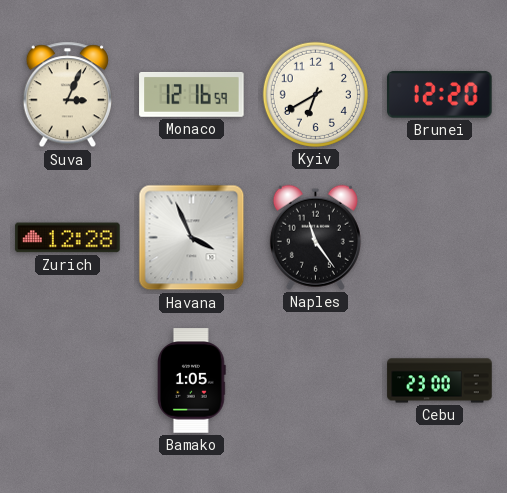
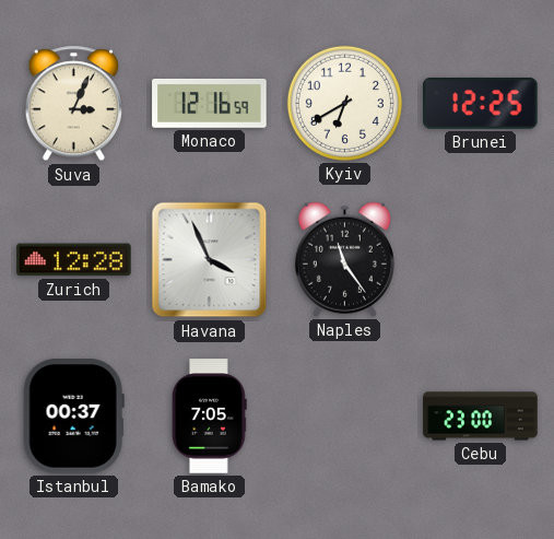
Brunei: 12:20 -> 12:25
Istanbul: none -> 00:37
Bamako: 1:05 -> 7:05
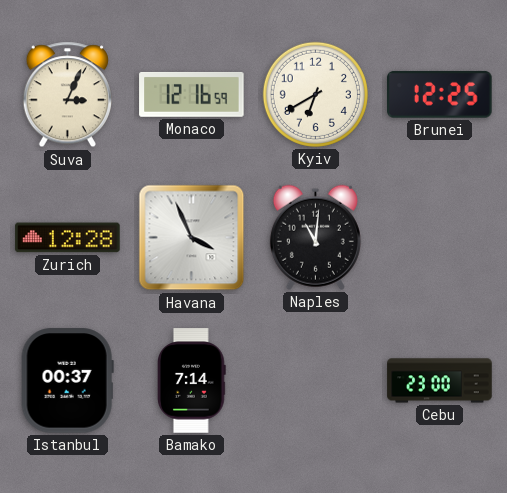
Naples: 11:24 -> 11:01
Bamako: 7:05 -> 7:14
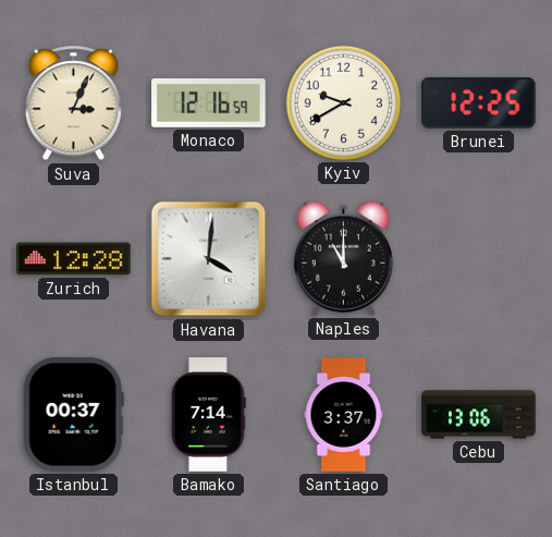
Kyiv: 6:40 -> 9:40
Havana: 3:56 -> 4:01
Naples: 11:01 -> 11:00
Santiago: none -> 3:37
Cebu: 23:00 -> 13:06
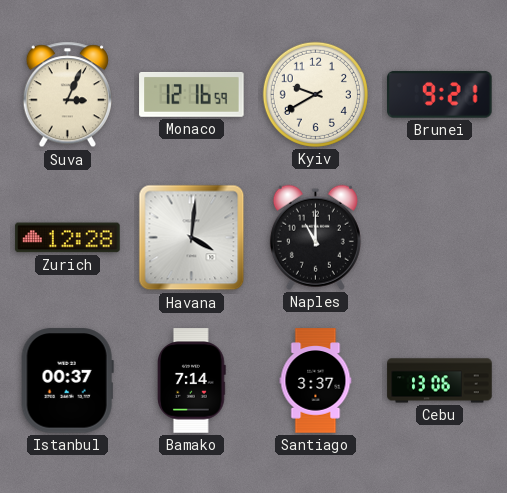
Brunei: 12:25 -> 9:21
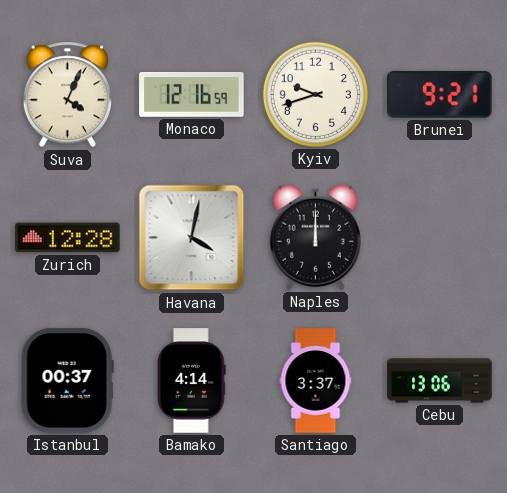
Suva: 3:04 -> 4:04
Kyiv: 9:40 -> 9:42
Havana: 4:01 -> 4:02
Naples: 11:00 -> 12:00
Bamako: 7:14 -> 4:14
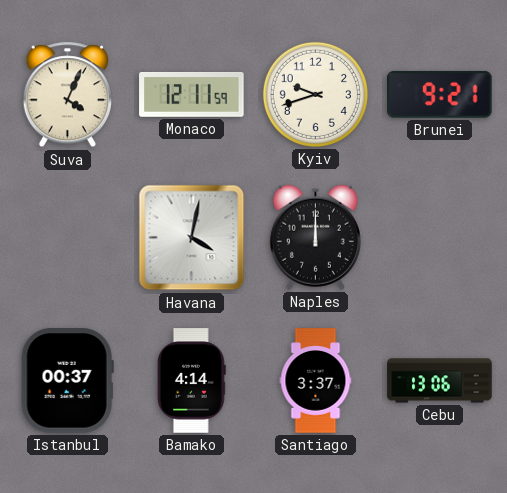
Monaco: 12:16 -> 12:11
Zurich: 12:28 -> none
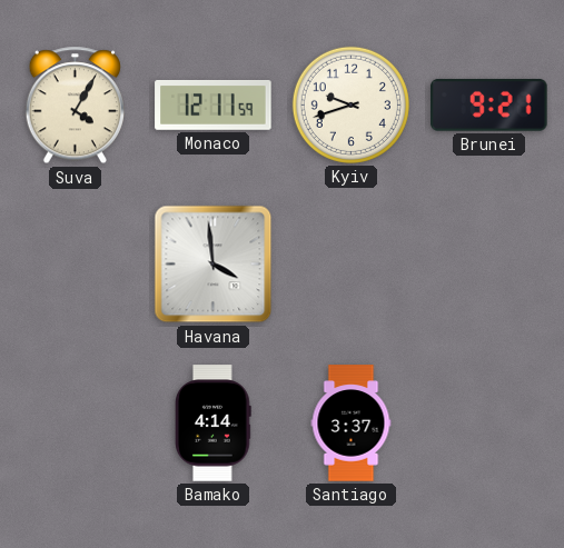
Suva: 4:04 -> 4:05
Havana: 4:02 -> 3:59
Naples: 12:00 -> none
Istanbul: 00:37 -> none
Cebu: 13:06 -> none
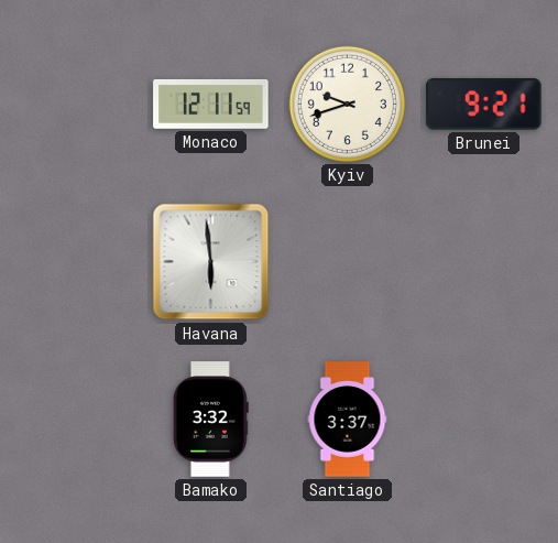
Suva: 4:05 -> none
Havana: 3:59 -> 5:59
Bamako: 4:14 -> 3:32
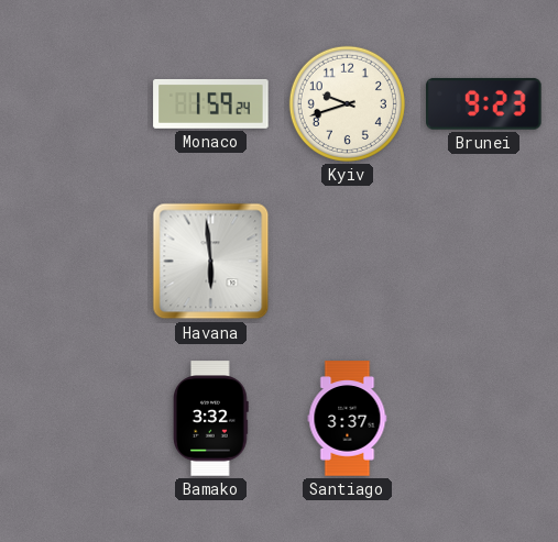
Monaco: 12:11 -> 1:59
Brunei: 9:21 -> 9:23
